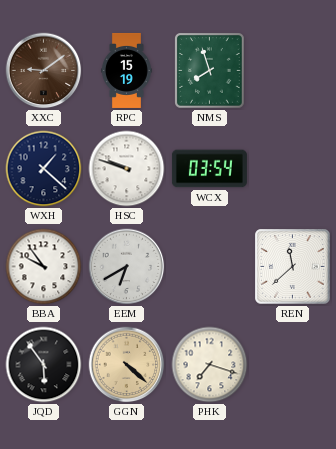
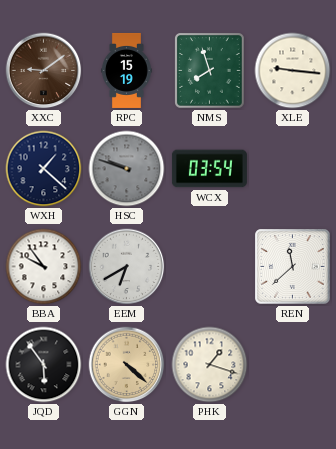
XLE: none -> 9:16
HSC dial: white -> grey
PHK: 7:18 -> 1:18
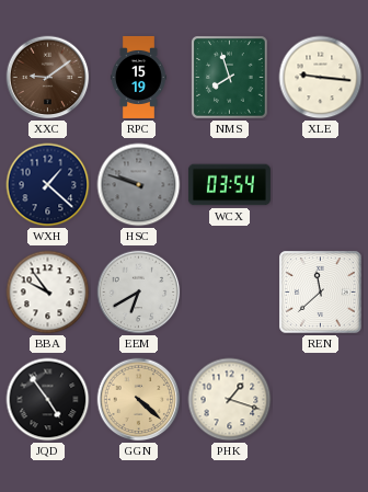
JQD: 5:54 -> 4:54
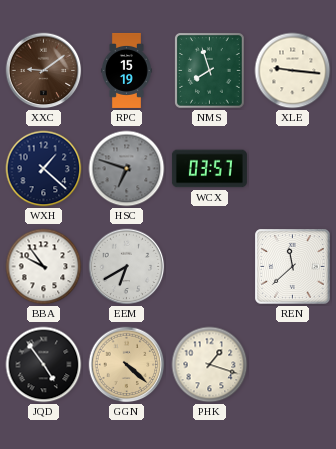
HSC: 9:48 -> 6:48
WCX: 03:54 -> 03:57
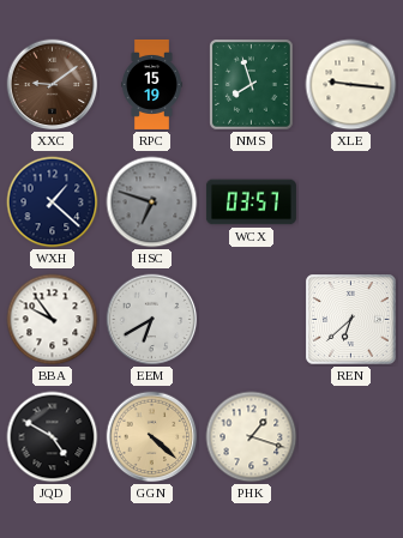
REN: 11:38 -> 6:38
JQD: 4:54 -> 4:50
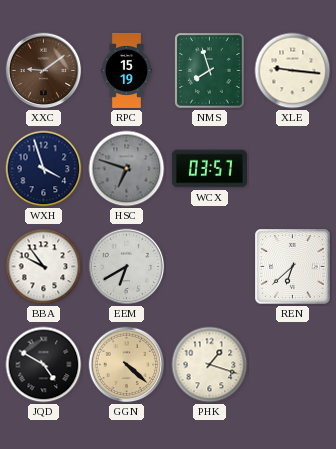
WXH: 1:22 -> 3:57
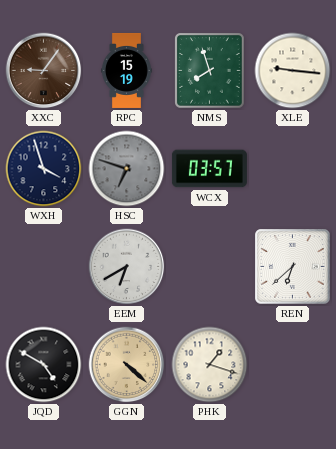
XXC: 9:09 -> 9:06
BBA: 9:54 -> none
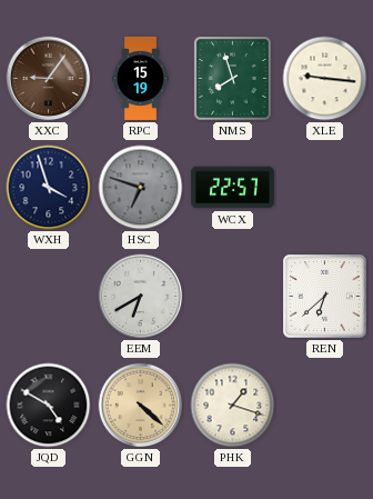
WCX: 03:57 -> 22:57
